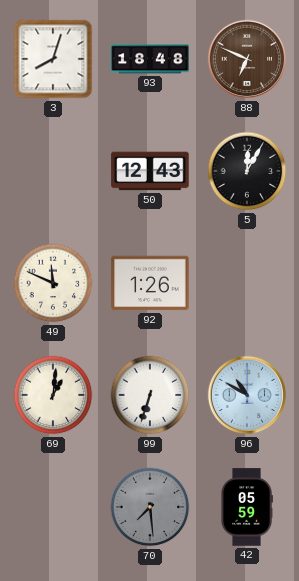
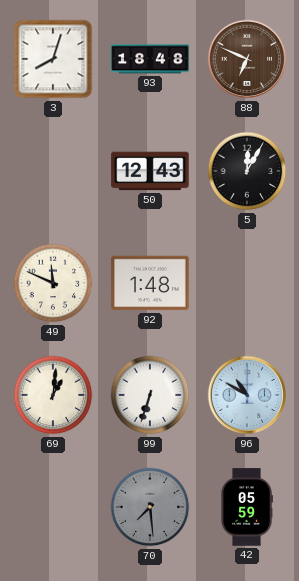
92: 1:26 -> 1:48
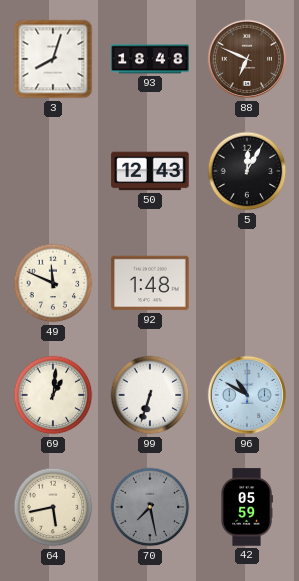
64: none -> 5:43
70: 7:29 -> 7:28
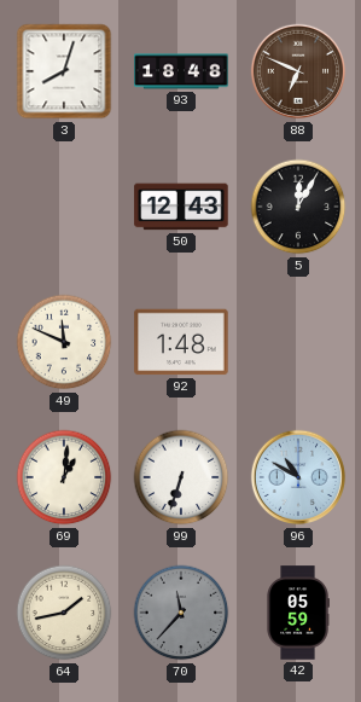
64: 5:43 -> 1:43
70: 7:28 -> 11:37
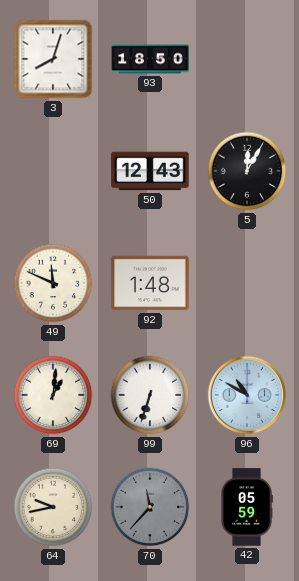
93: 18:48 -> 18:50
88: 6:49 -> none
64: 1:43 -> 9:43
